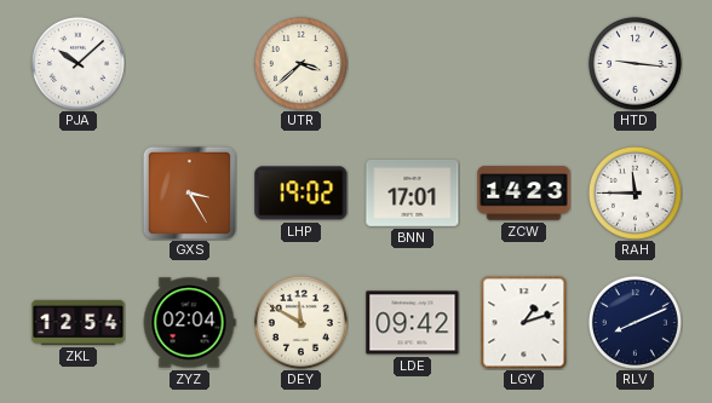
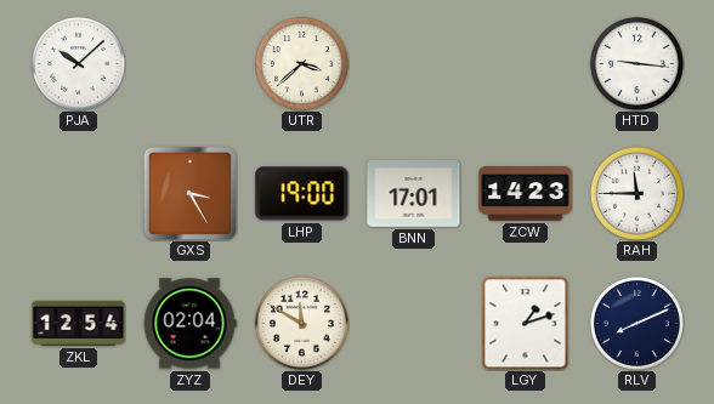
LHP: 19:02 -> 19:00
LDE: 09:42 -> none
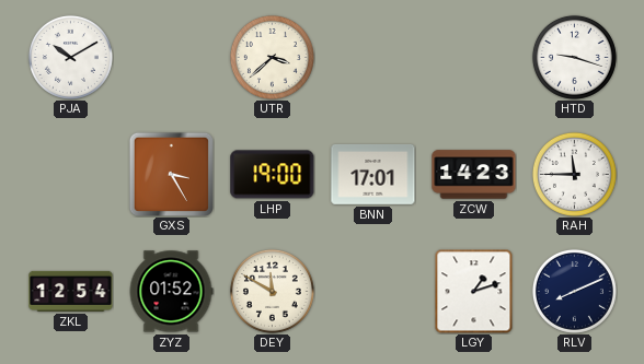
PJA: 10:08 -> 10:10
HTD: 9:16 -> 9:18
ZYZ: 02:04 -> 01:52
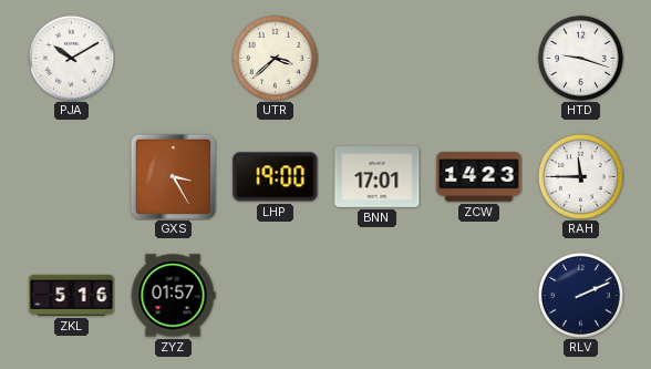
ZKL: 12:54 -> 5:16
ZYZ: 01:52 -> 01:57
DEY: 11:50 -> none
LGY: 1:12 -> none
RLV: 8:11 -> 2:11
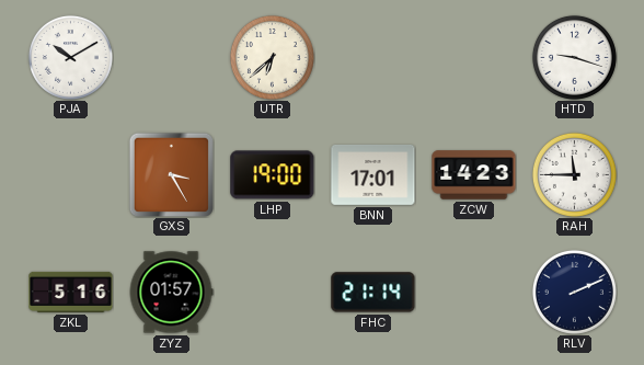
UTR: 3:38 -> 6:38
FHC: none -> 21:14
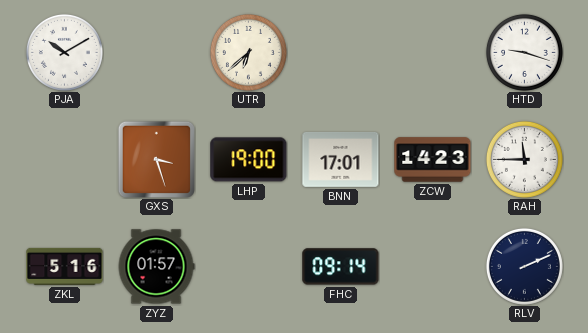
GXS: 3:25 -> 3:27
FHC: 21:14 -> 09:14
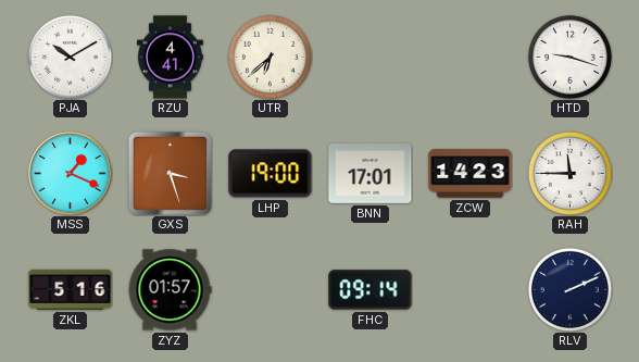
RZU: none -> 4:41
MSS: none -> 1:19
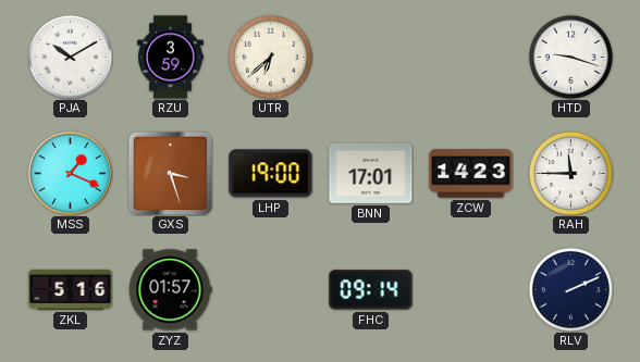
RZU: 4:41 -> 3:59
